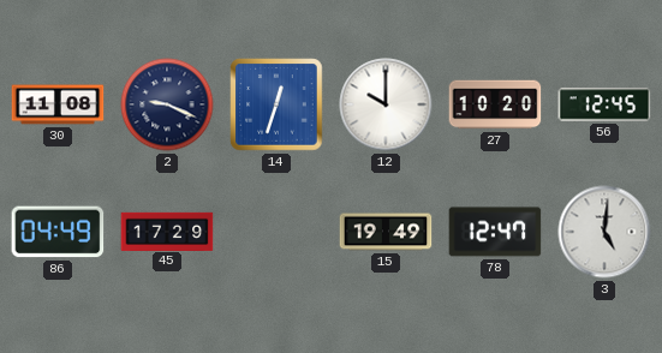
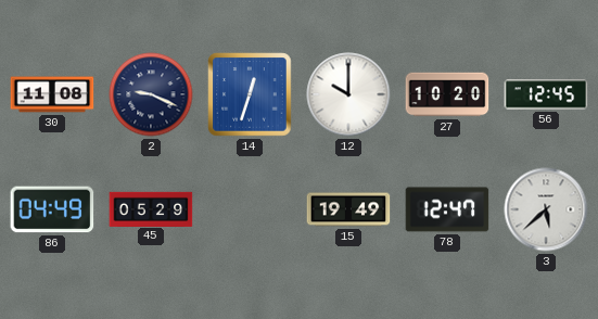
45: 17:29 -> 05:29
3: 5:01 -> 5:38
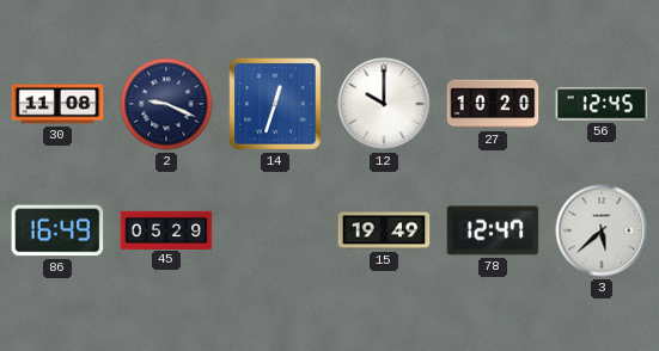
86: 04:49 -> 16:49
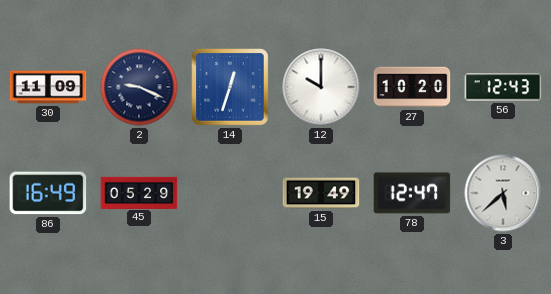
30: 11:08 -> 11:09
56: 12:45 -> 12:43
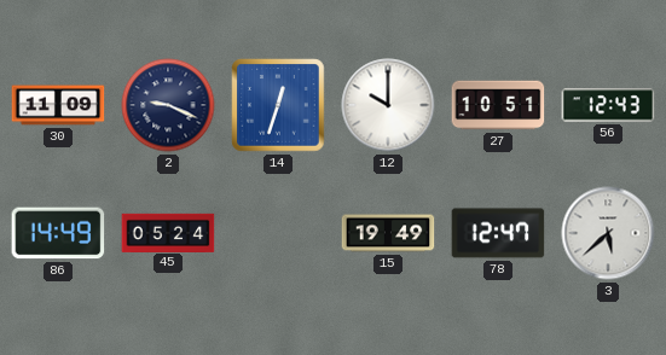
27: 10:20 -> 10:51
86: 16:49 -> 14:49
45: 05:29 -> 05:24
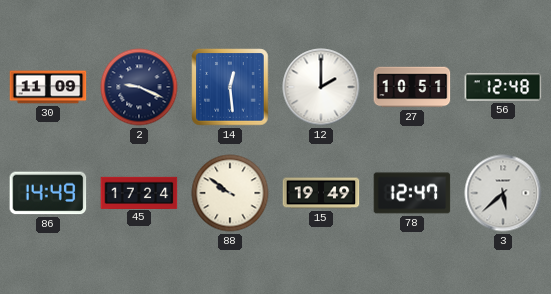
14: 12:33 -> 12:29
12: 10:00 -> 2:00
56: 12:43 -> 12:48
45: 05:24 -> 17:24
88: none -> 9:51
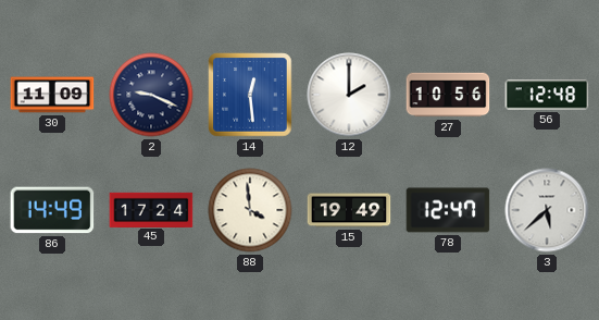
27: 10:51 -> 10:56
88: 9:51 -> 3:59
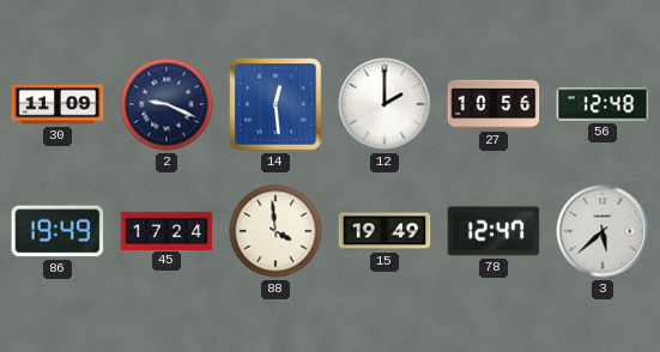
86: 14:49 -> 19:49
